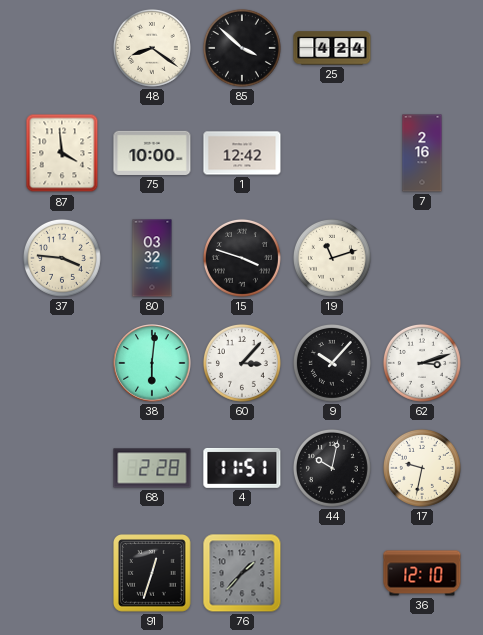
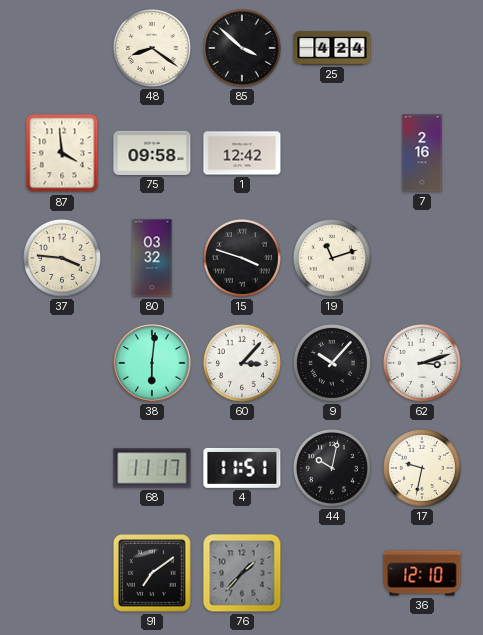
75: 10:00 -> 09:58
68: 2:28 -> 11:17
91: 12:33 -> 7:09
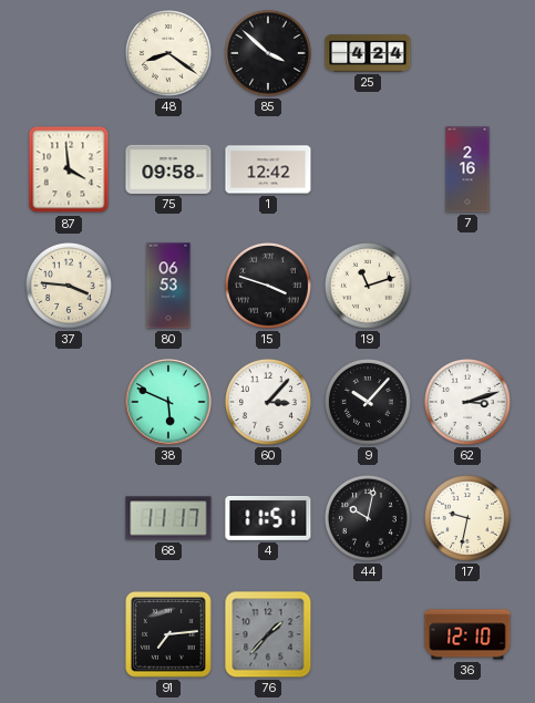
80: 03:32 -> 06:53
38: 6:01 -> 5:49
91: 7:09 -> 7:14
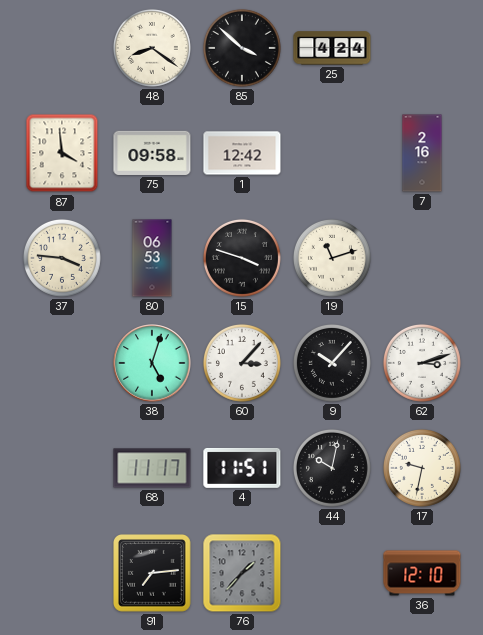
38: 5:49 -> 5:03
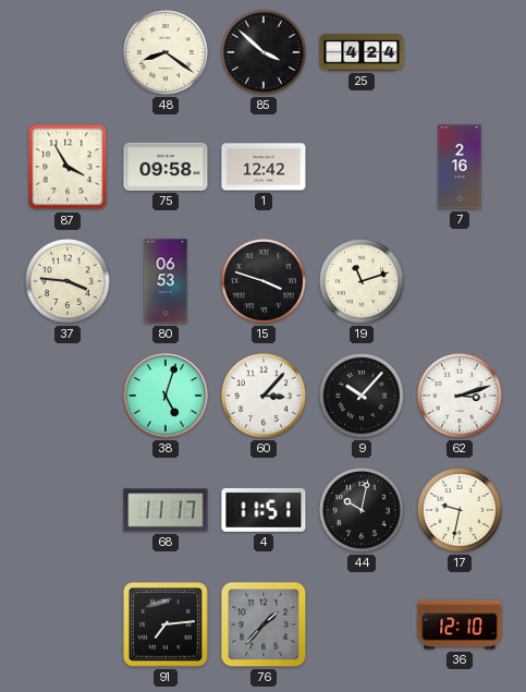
87: 3:59 -> 3:55
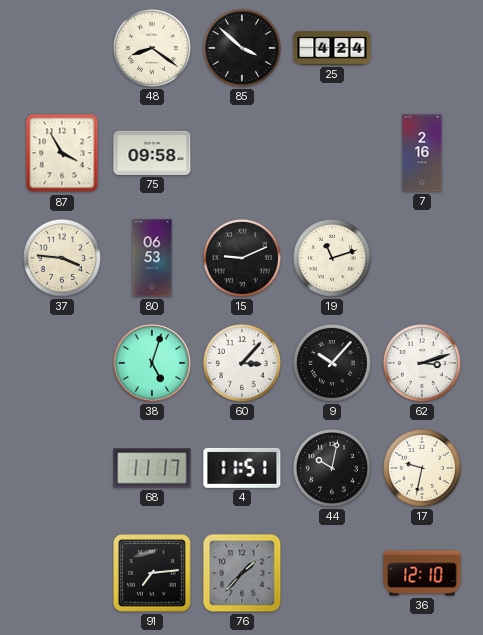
1: 12:42 -> none
15: 3:48 -> 9:11
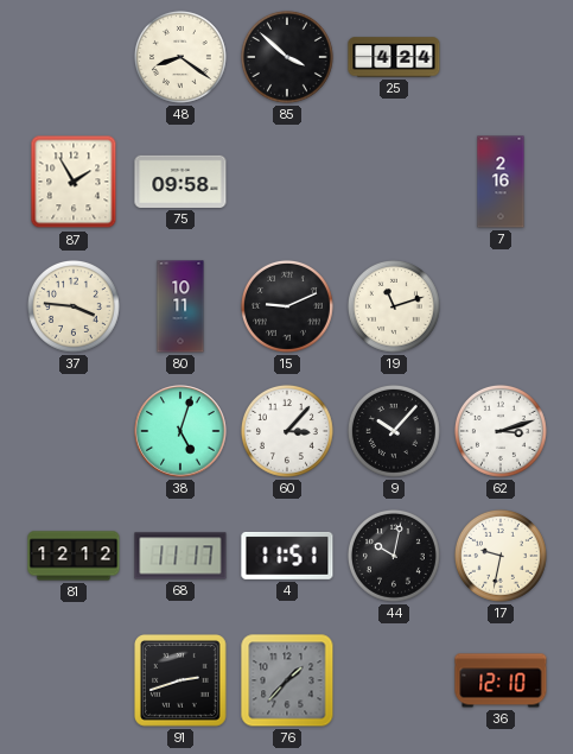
87: 3:55 -> 1:55
80: 06:53 -> 10:11
81: none -> 12:12
91: 7:14 -> 2:42
